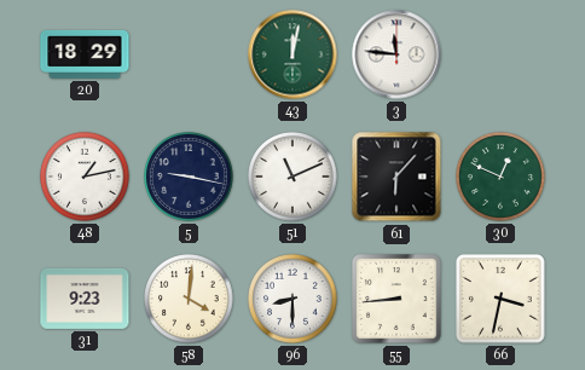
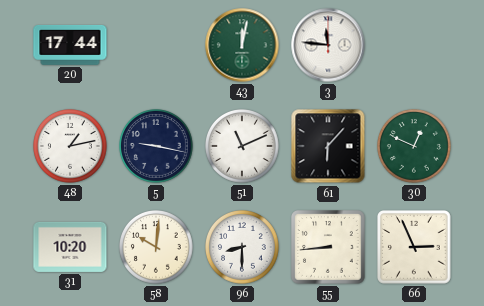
20: 18:29 -> 17:44
31: 9:23 -> 10:20
58: 4:01 -> 10:01
66: 3:32 -> 2:56
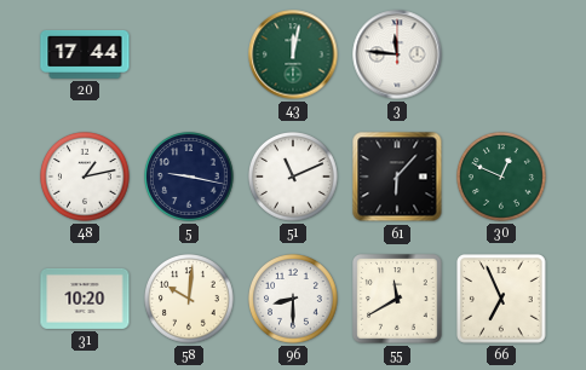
55: 8:44 -> 11:40
66: 2:56 -> 6:56
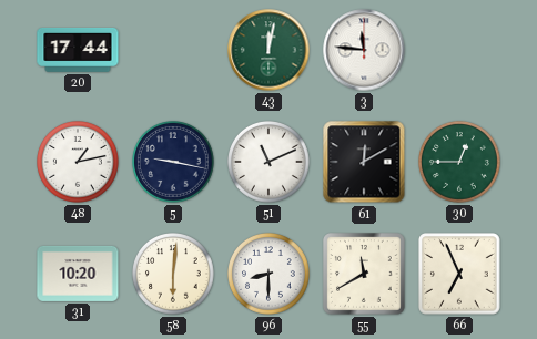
61: 6:07 -> 12:10
30: 12:49 -> 12:45
58: 10:01 -> 6:01
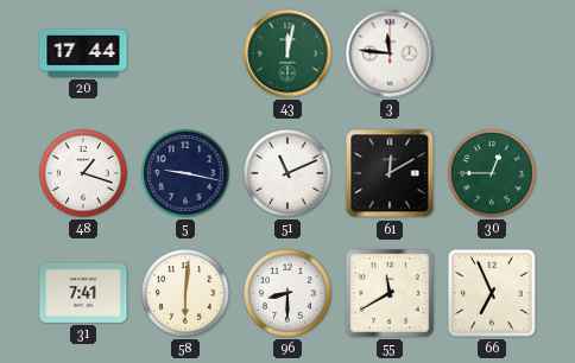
48: 1:13 -> 1:18
31: 10:20 -> 7:41
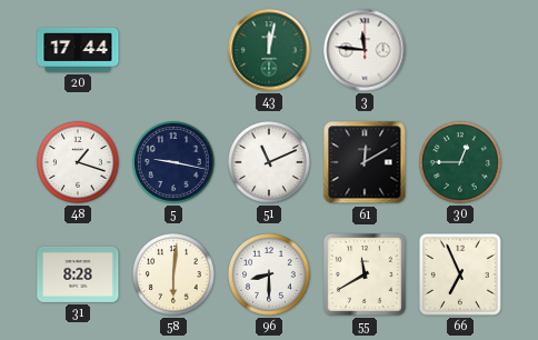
31: 7:41 -> 8:28
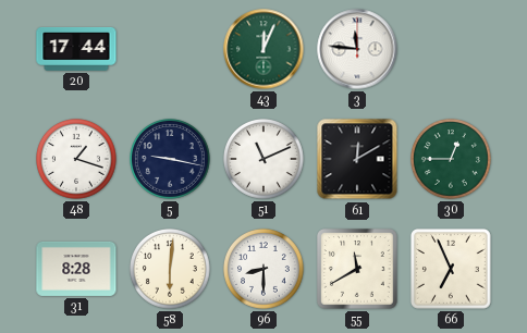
43: 12:02 -> 12:04
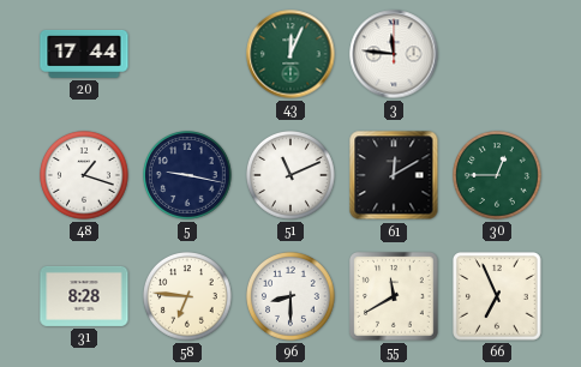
58: 6:01 -> 6:46
